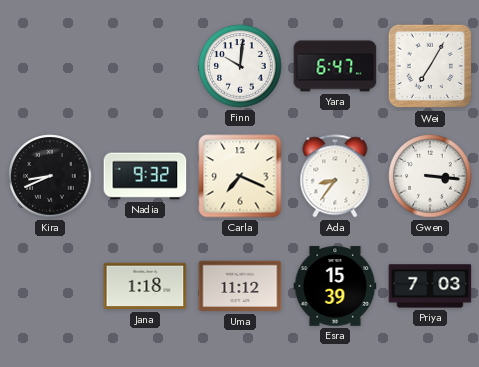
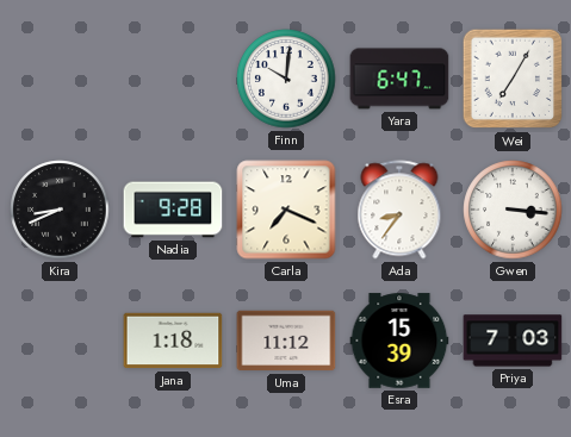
Nadia: 9:32 -> 9:28
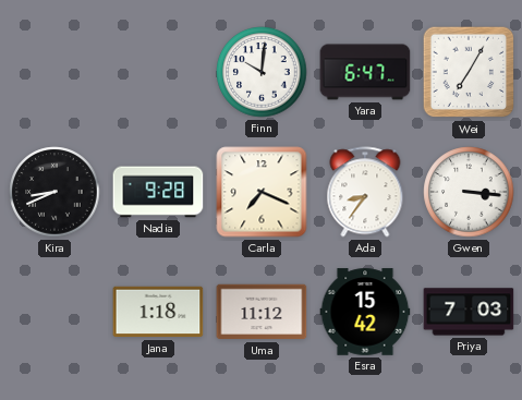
Esra: 15:39 -> 15:42
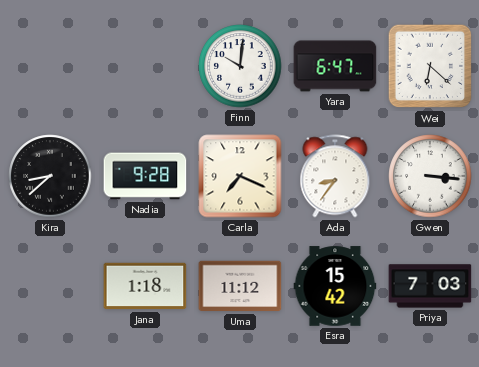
Wei: 7:05 -> 6:22
Kira: 8:41 -> 8:38
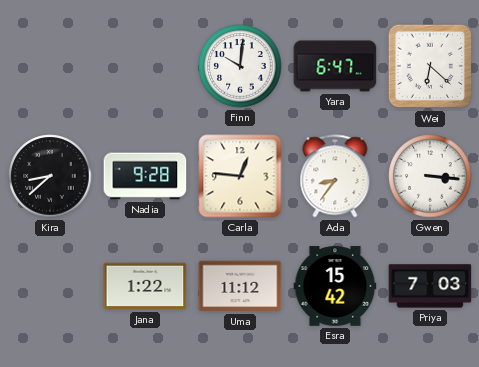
Carla: 7:19 -> 12:46
Jana: 1:18 -> 1:22
